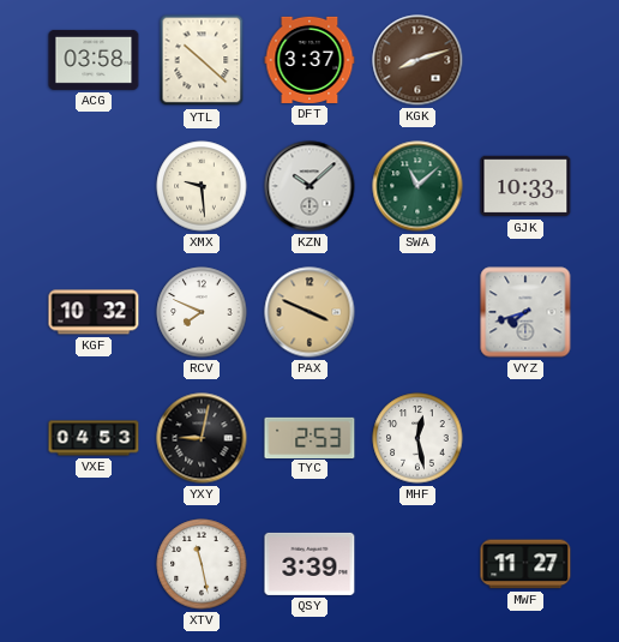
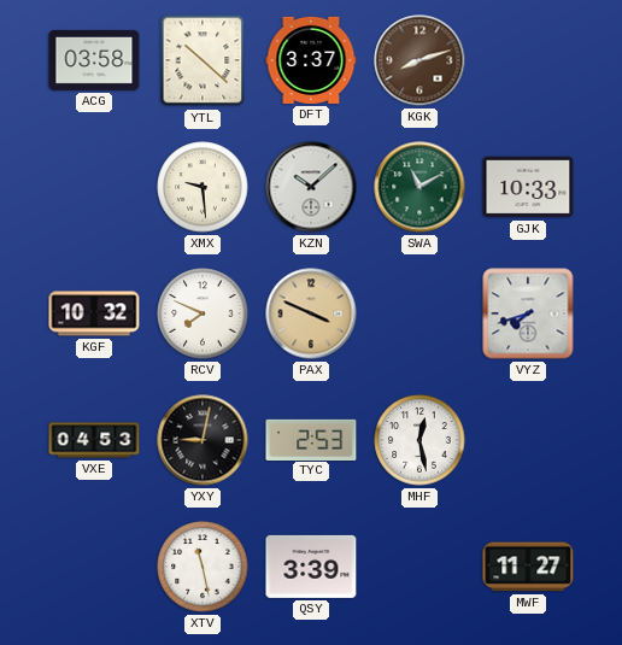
SWA: 11:08 -> 11:10
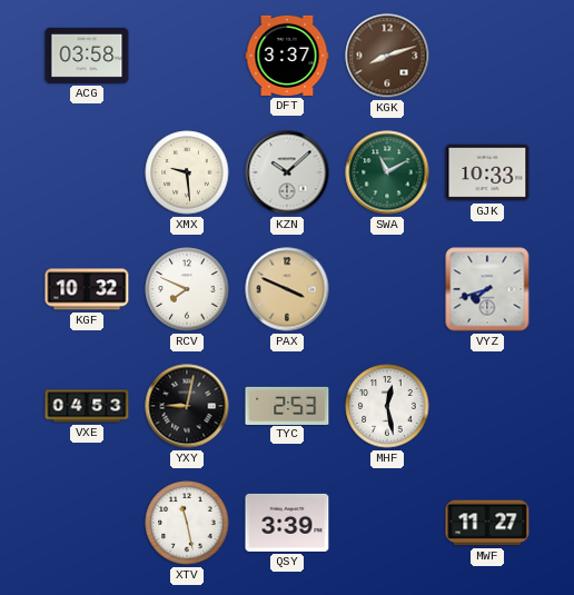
YTL: 10:22 -> none
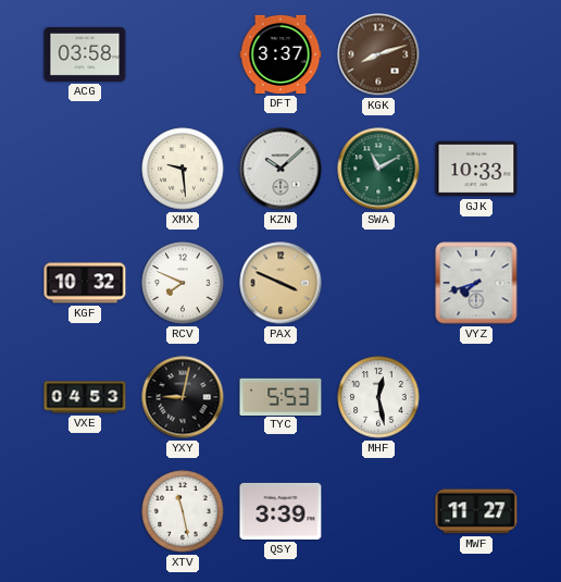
TYC: 2:53 -> 5:53
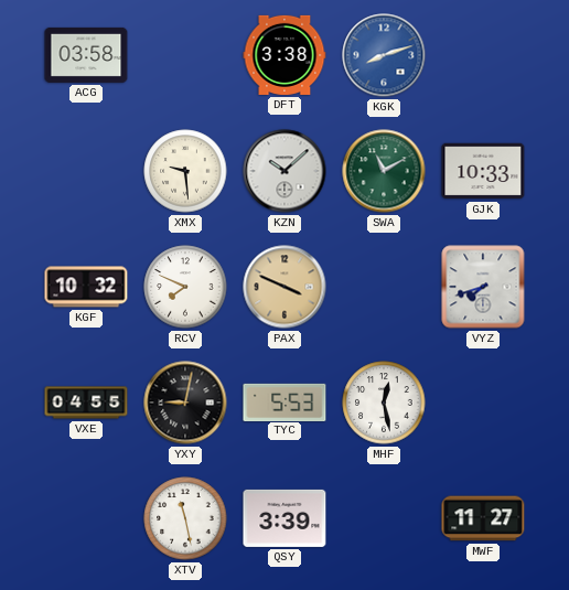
DFT: 3:37 -> 3:38
KGK dial: brown -> blue
VXE: 04:53 -> 04:55
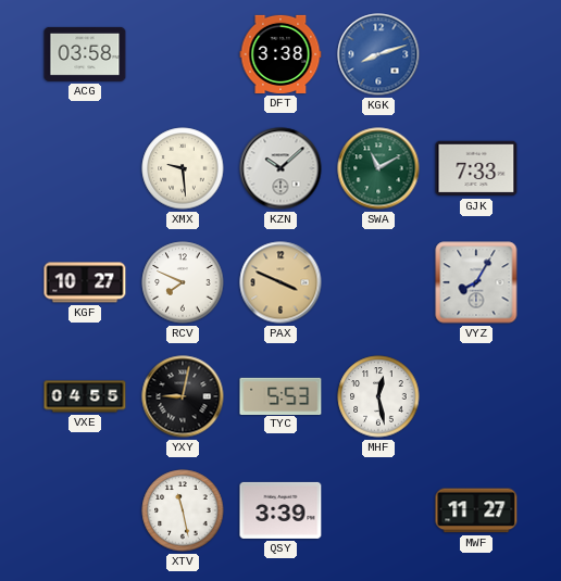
GJK: 10:33 -> 7:33
KGF: 10:32 -> 10:27
VYZ: 7:42 -> 8:05
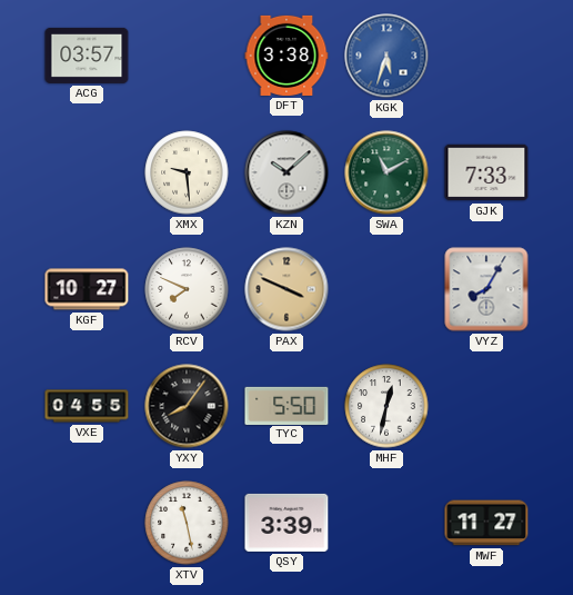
ACG: 03:58 -> 03:57
KGK: 8:12 -> 5:33
YXY: 9:02 -> 8:06
TYC: 5:53 -> 5:50
MHF: 12:28 -> 12:32
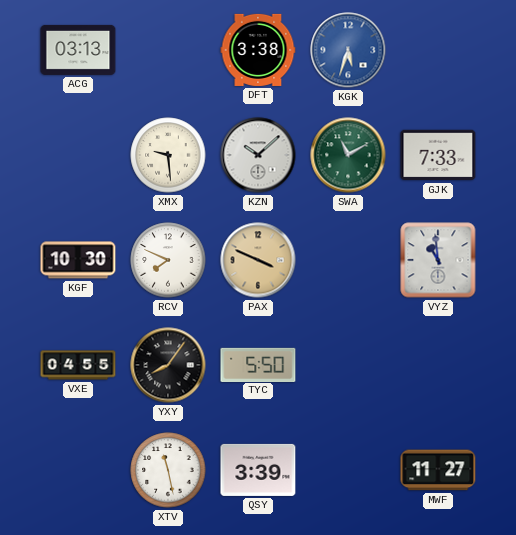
ACG: 03:57 -> 03:13
KGF: 10:27 -> 10:30
VYZ: 8:05 -> 10:59
MHF: 12:32 -> none
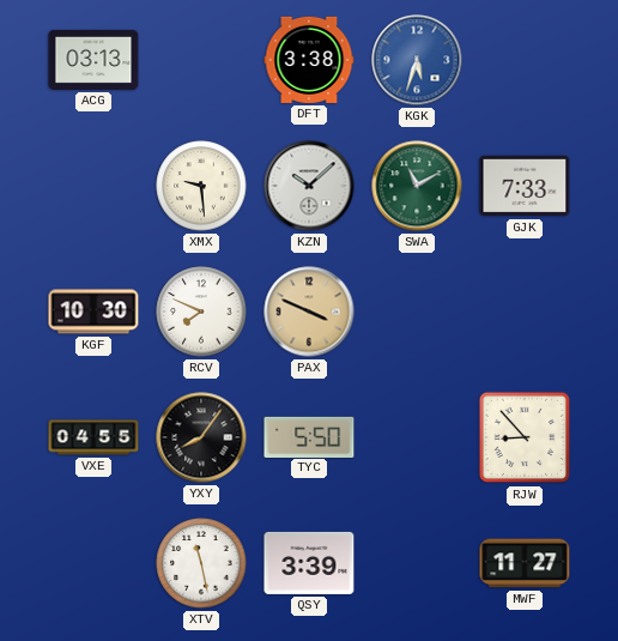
VYZ: 10:59 -> none
RJW: none -> 8:53
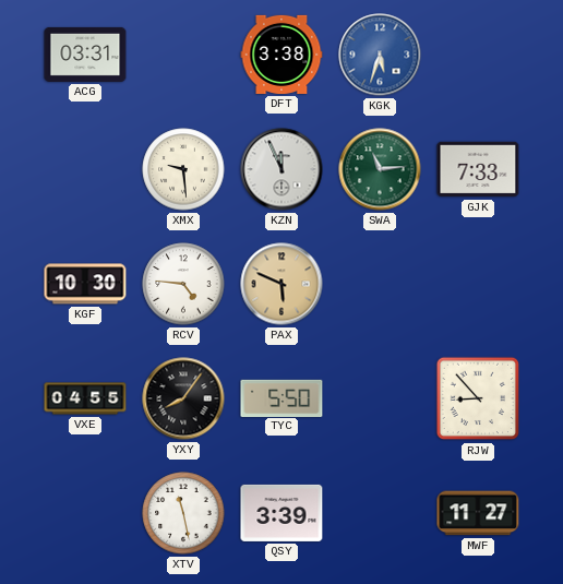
ACG: 03:13 -> 03:31
KZN: 10:08 -> 11:56
SWA: 11:10 -> 11:14
RCV: 7:49 -> 4:46
PAX: 3:49 -> 5:49
